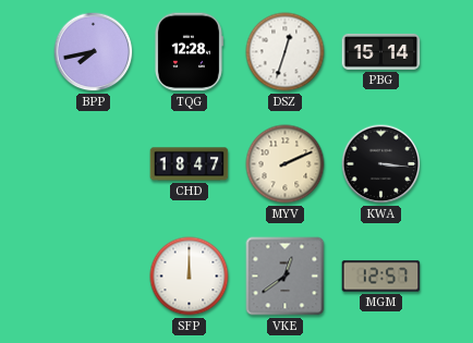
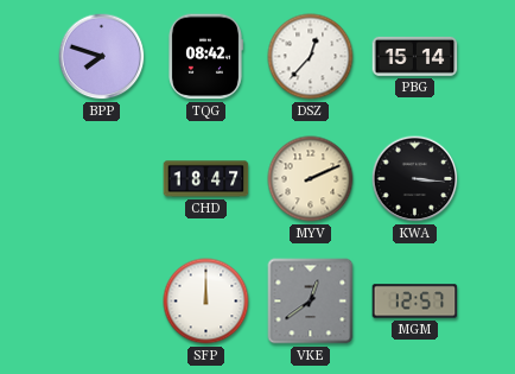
BPP: 7:43 -> 7:48
TQG: 12:28 -> 08:42
DSZ: 12:33 -> 12:37
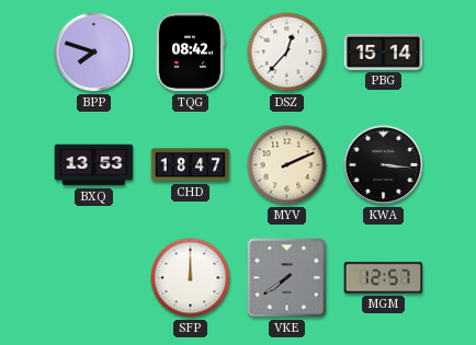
BXQ: none -> 13:53
VKE: 12:39 -> 7:39
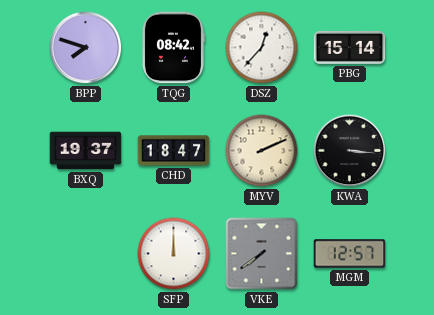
BXQ: 13:53 -> 19:37
